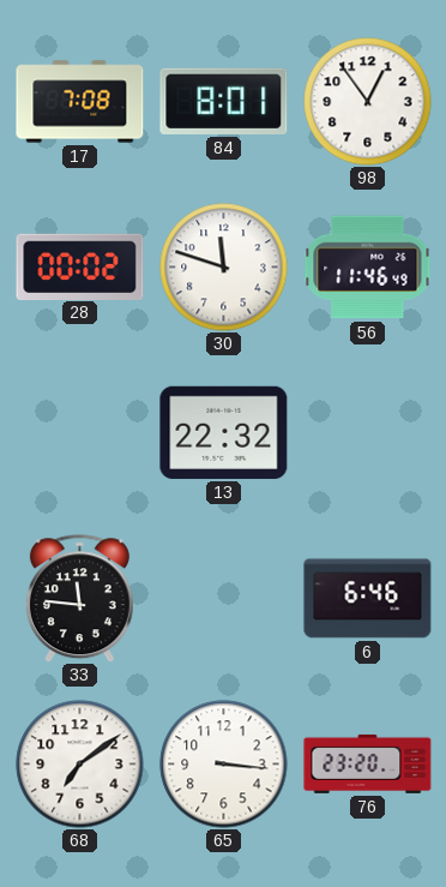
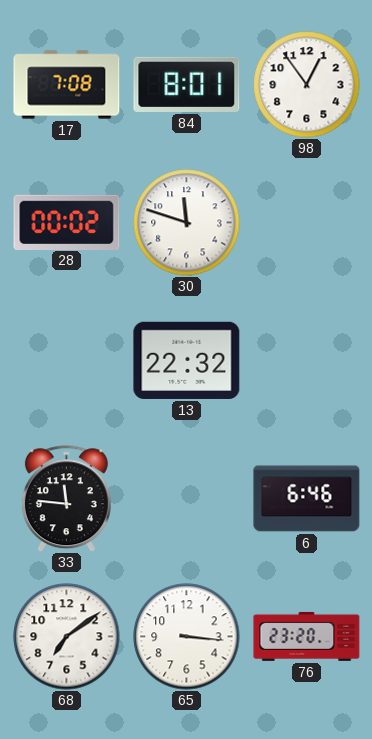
56: 11:46 -> none
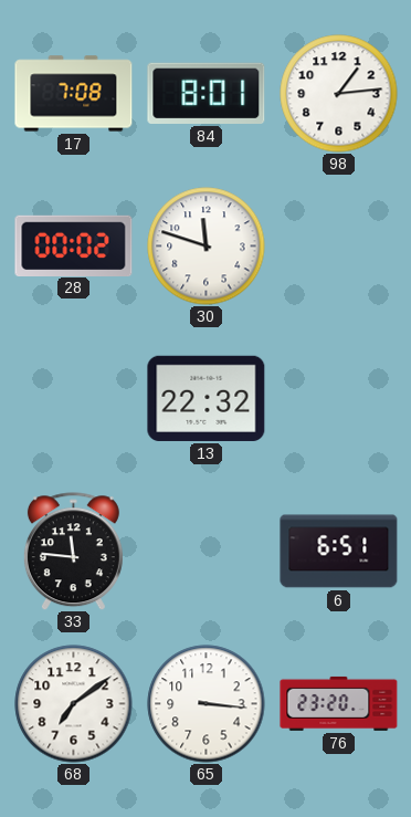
98: 12:54 -> 1:14
6: 6:46 -> 6:51
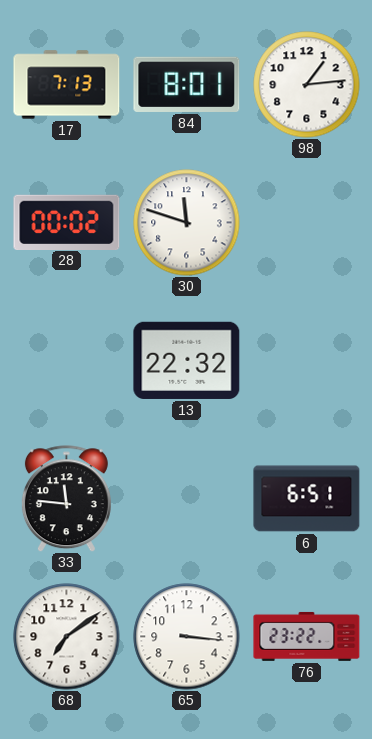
17: 7:08 -> 7:13
76: 23:20 -> 23:22
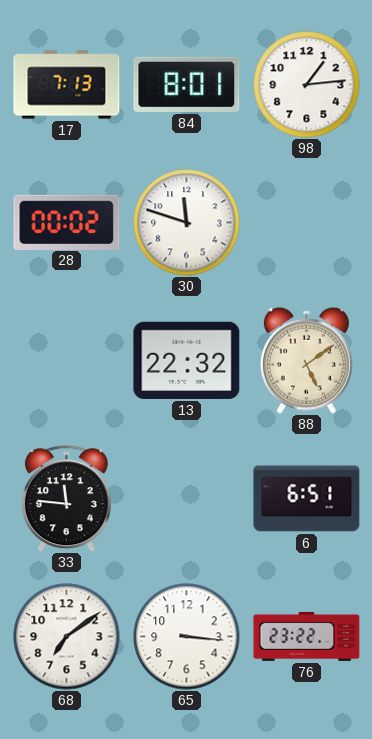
88: none -> 5:09
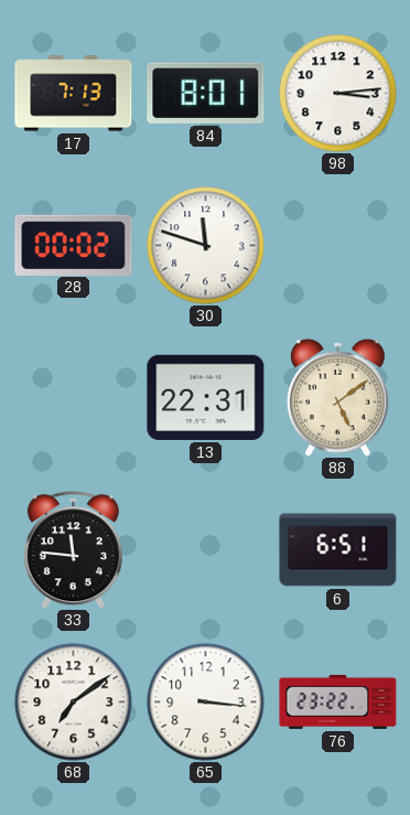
98: 1:14 -> 3:14
13: 22:32 -> 22:31
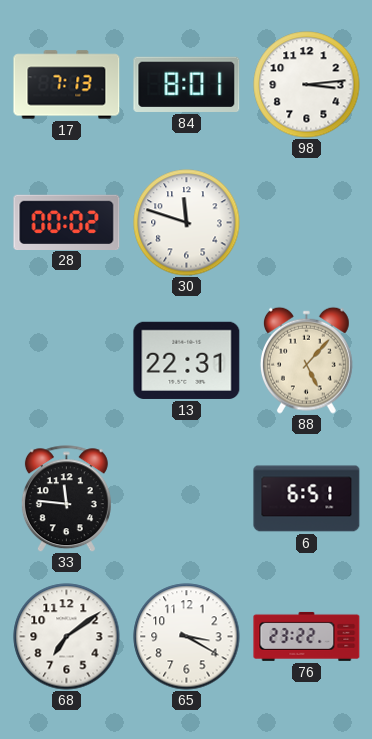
88: 5:09 -> 5:07
65: 3:16 -> 3:20
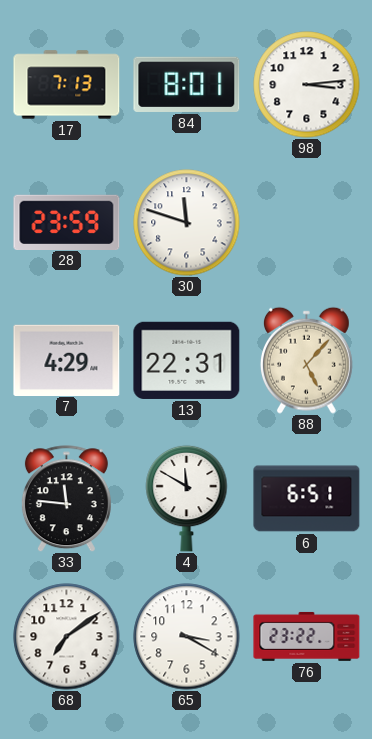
28: 00:02 -> 23:59
7: none -> 4:29
4: none -> 11:50
